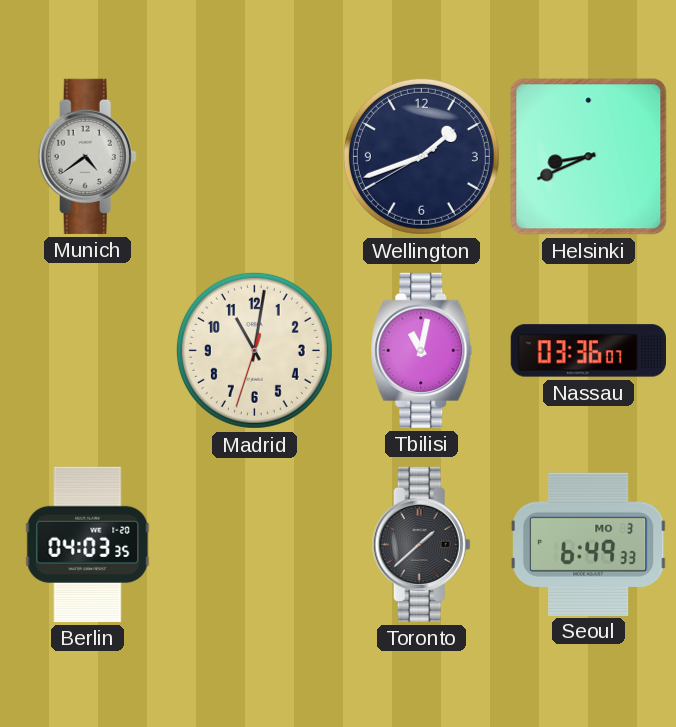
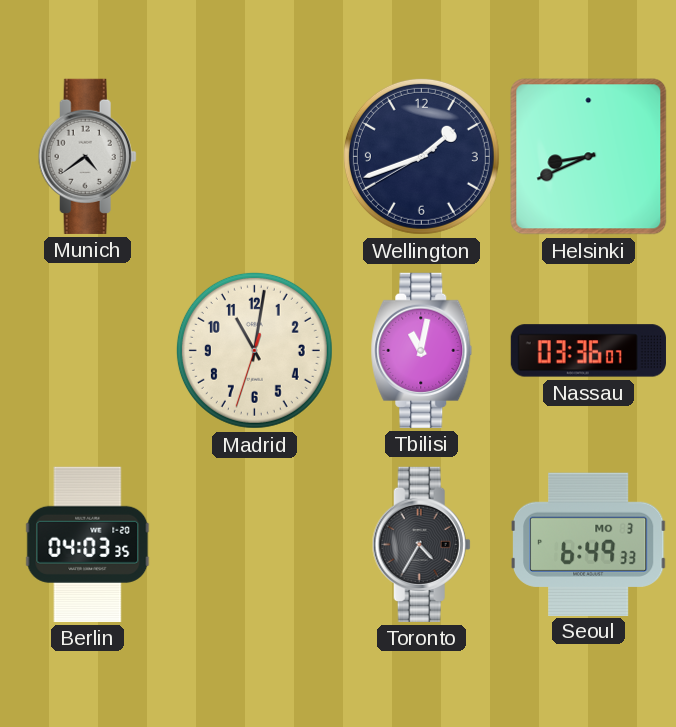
Toronto: 1:38 -> 4:35
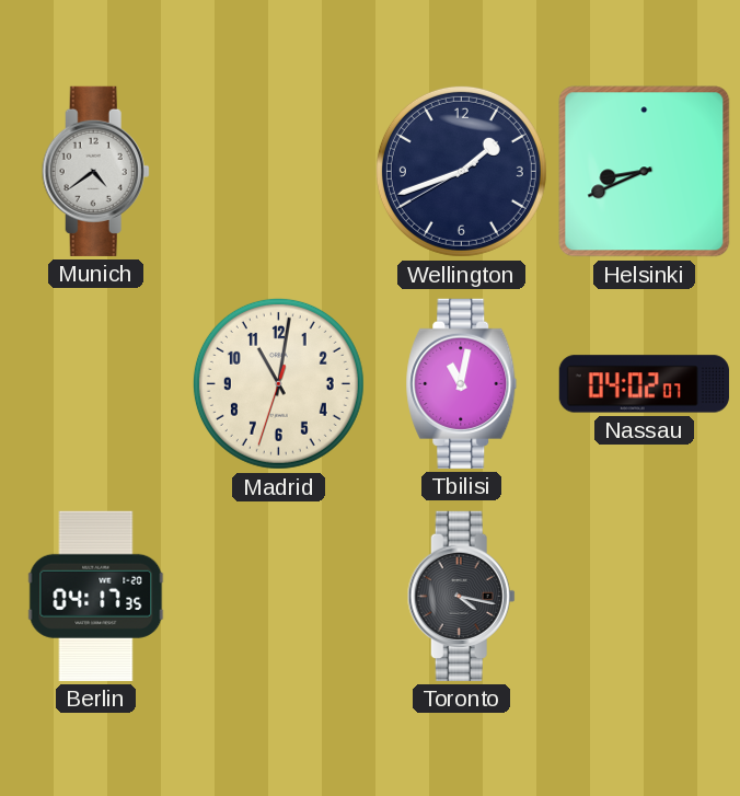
Nassau: 03:36 -> 04:02
Berlin: 04:03 -> 04:17
Toronto: 4:35 -> 4:17
Seoul: 6:49 -> none
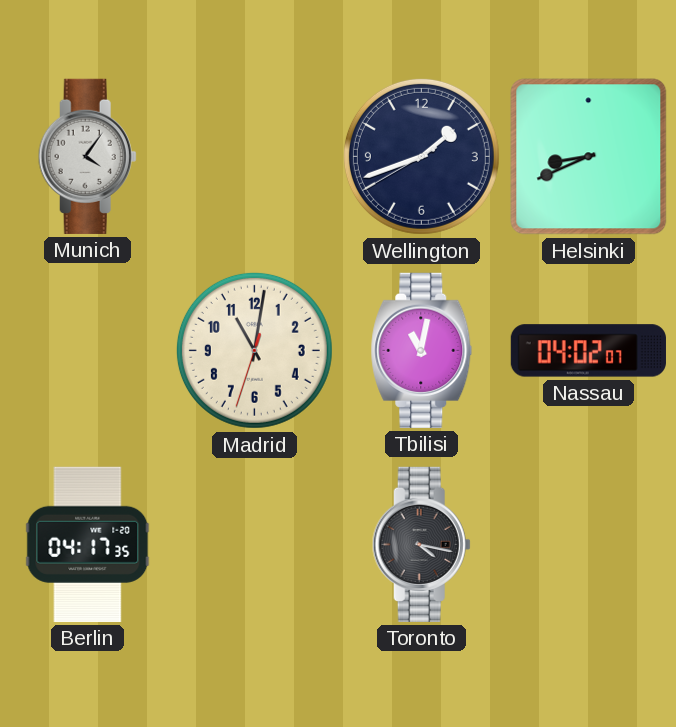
Munich: 4:39 -> 4:06
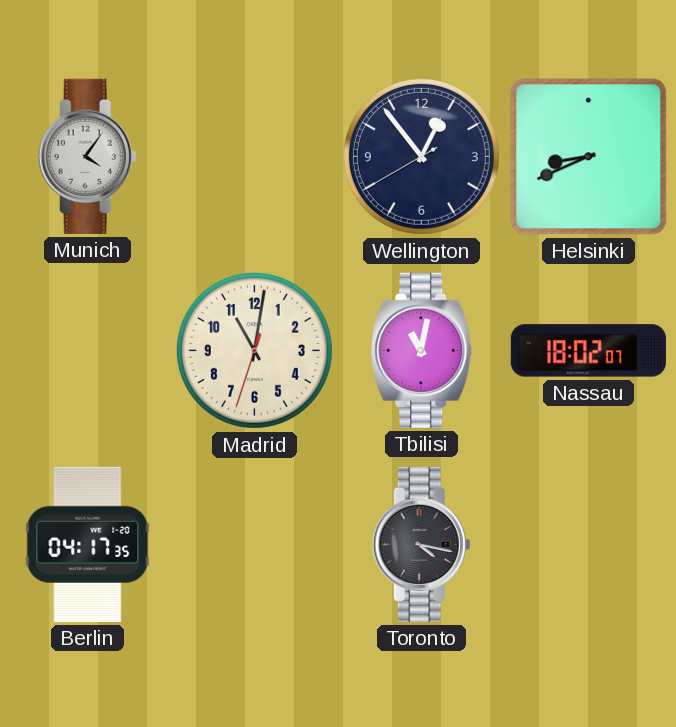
Wellington: 1:41 -> 12:53
Nassau: 04:02 -> 18:02
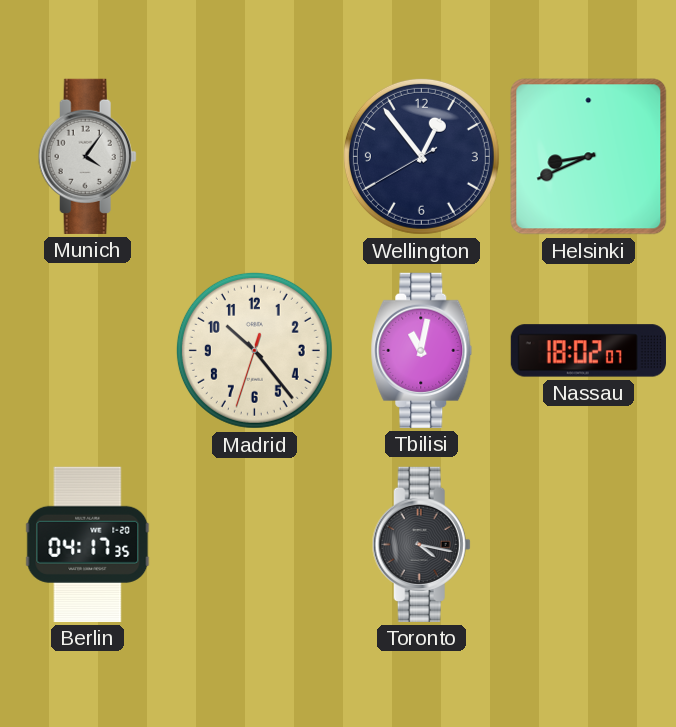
Madrid: 11:01 -> 10:23
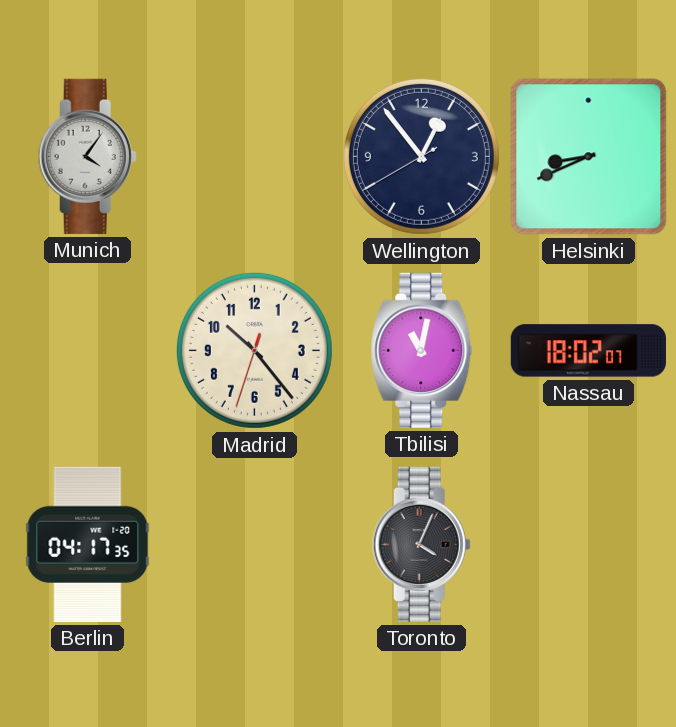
Toronto: 4:17 -> 4:04
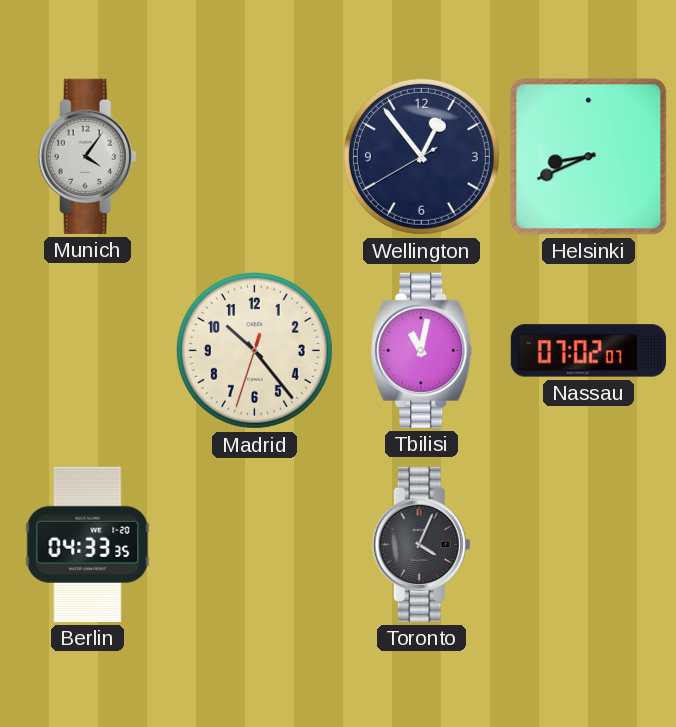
Nassau: 18:02 -> 07:02
Berlin: 04:17 -> 04:33
